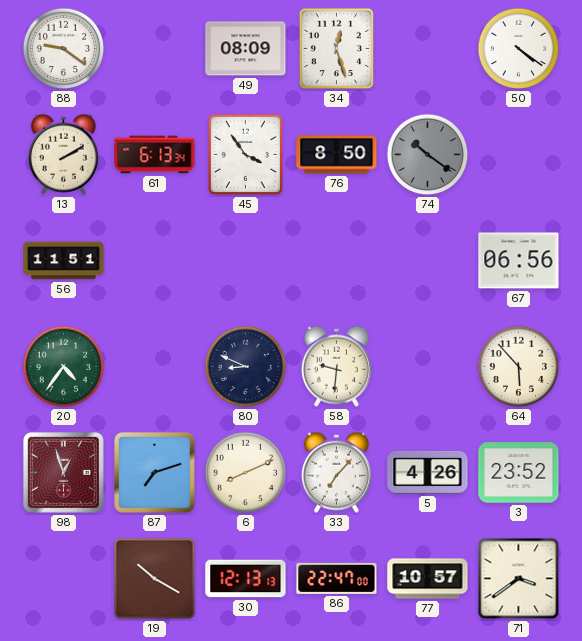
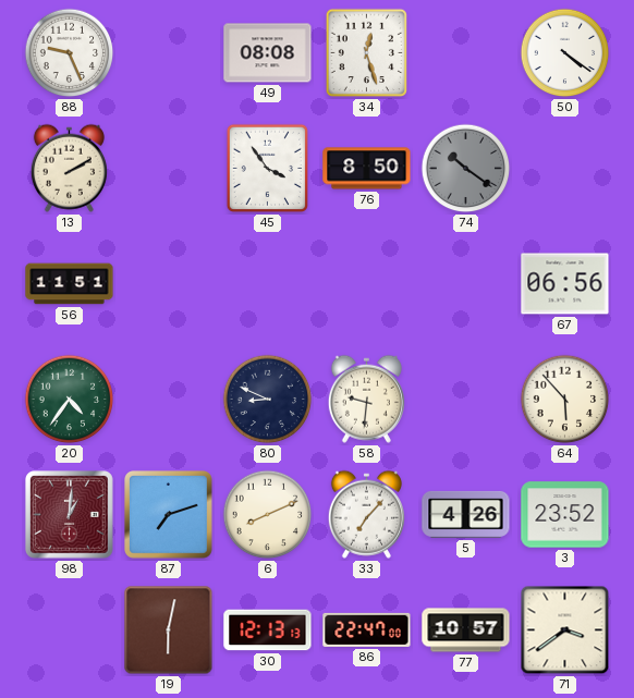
88: 9:21 -> 9:26
49: 08:09 -> 08:08
61: 6:13 -> none
98: 12:57 -> 1:01
19: 10:20 -> 6:02
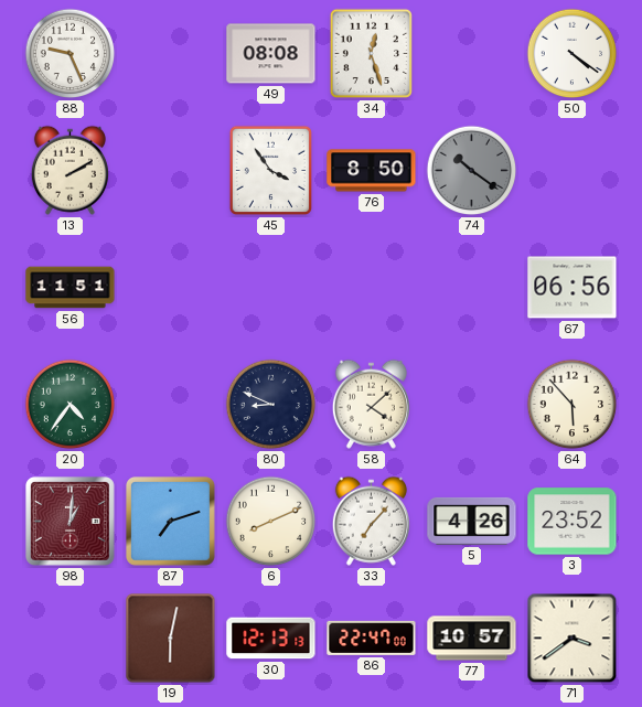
58: 9:31 -> 4:08
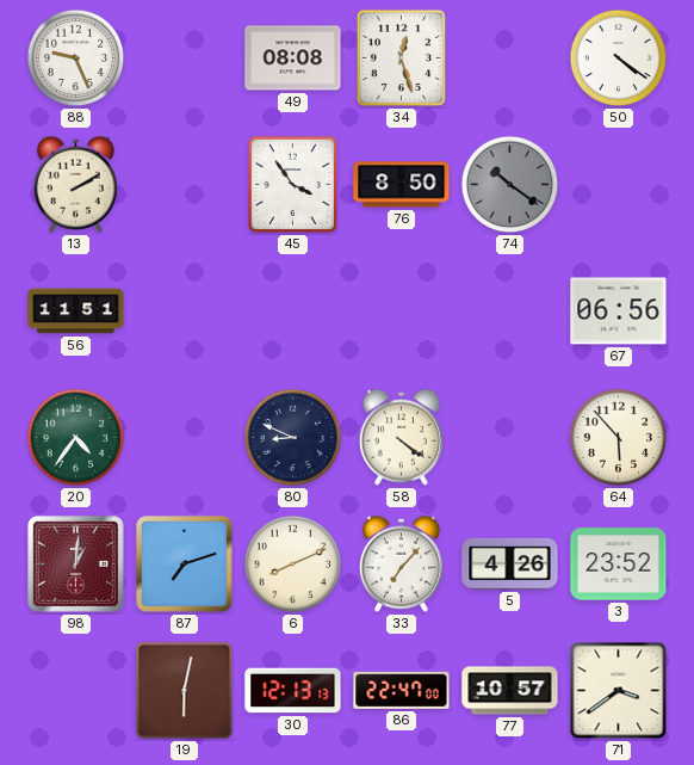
58: 4:08 -> 4:21
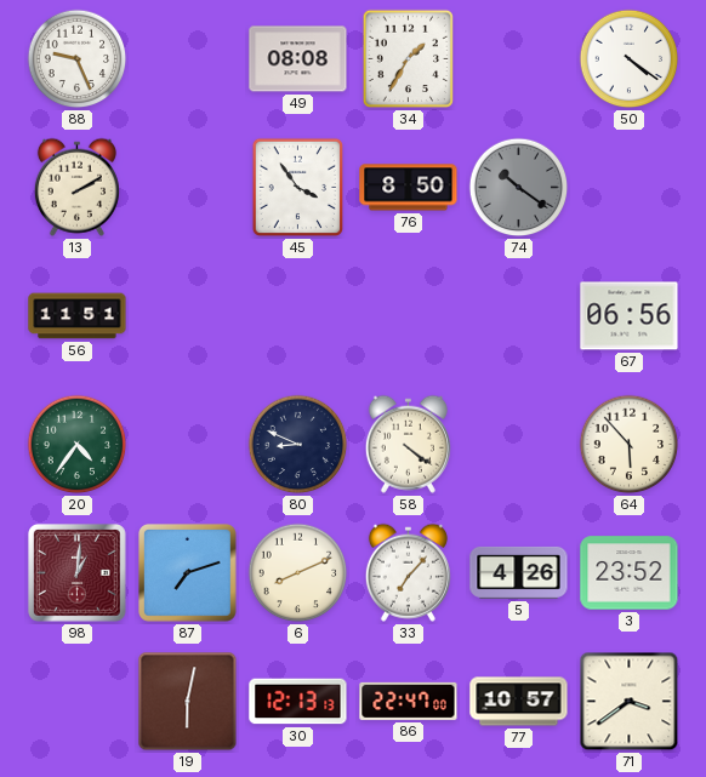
34: 12:27 -> 1:35
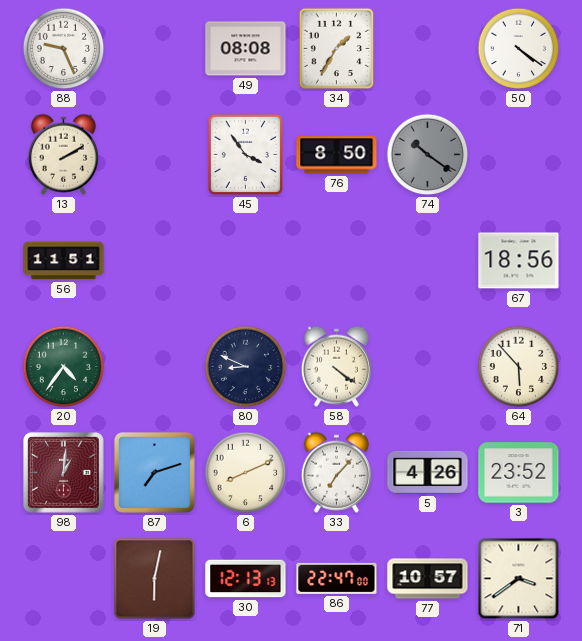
67: 06:56 -> 18:56
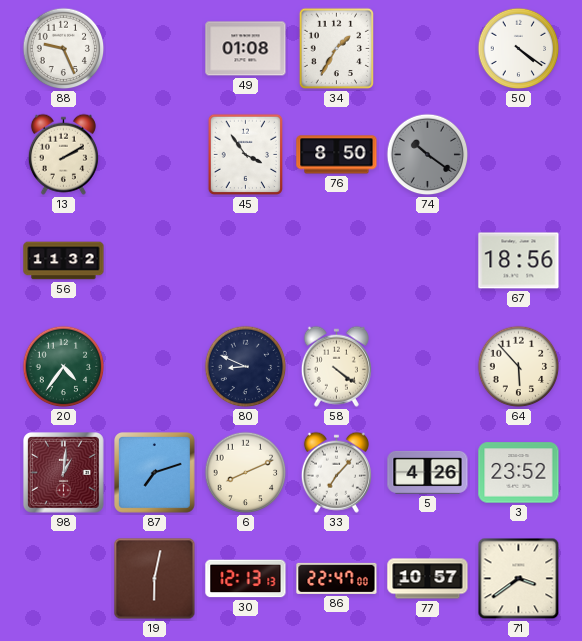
49: 08:08 -> 01:08
56: 11:51 -> 11:32
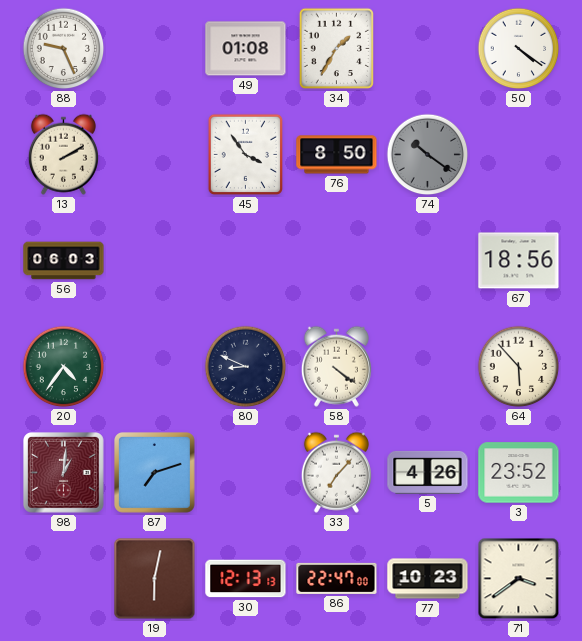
56: 11:32 -> 06:03
6: 8:11 -> none
77: 10:57 -> 10:23
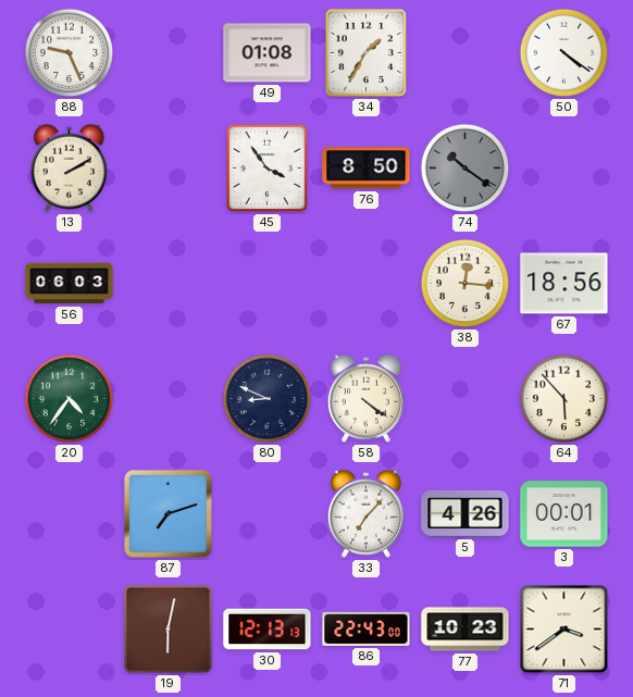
38: none -> 12:16
98: 1:01 -> none
3: 23:52 -> 00:01
86: 22:47 -> 22:43
